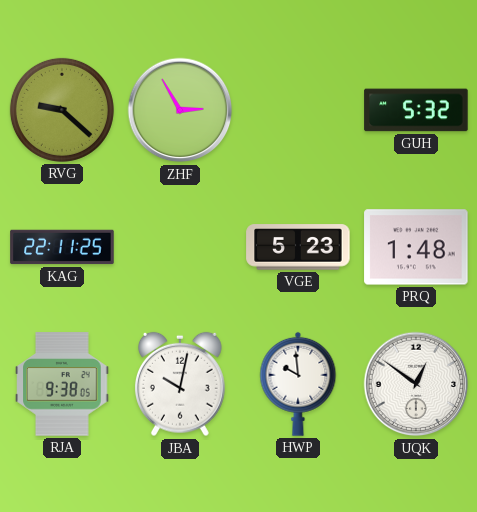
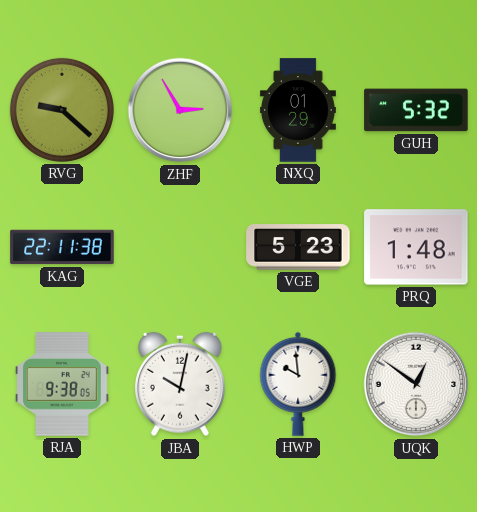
NXQ: none -> 01:29
KAG: 22:11:25 -> 22:11:38
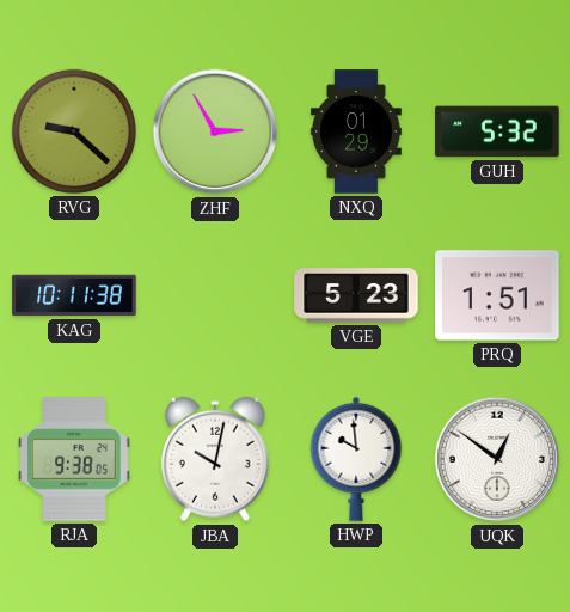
KAG: 22:11 -> 10:11
PRQ: 1:48 -> 1:51
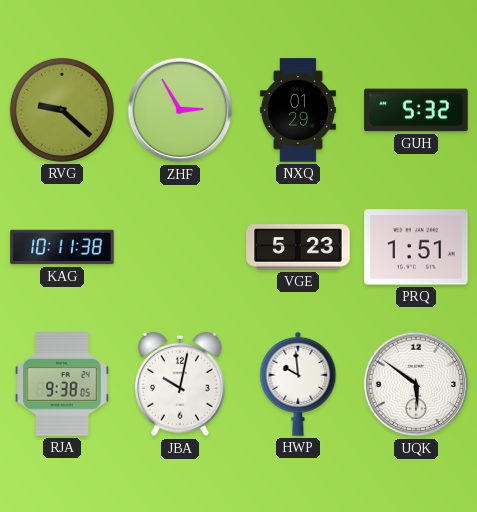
UQK: 12:51 -> 5:51
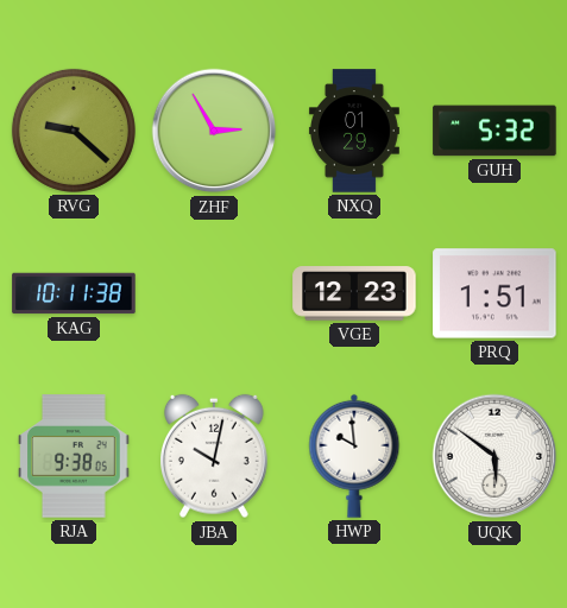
VGE: 5:23 -> 12:23
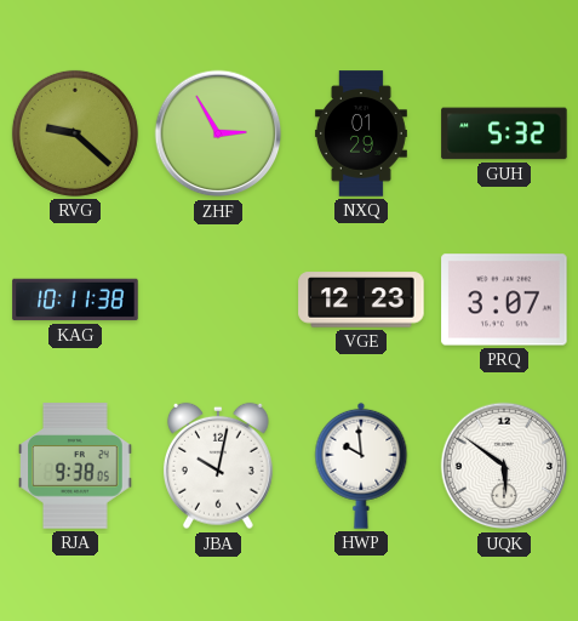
PRQ: 1:51 -> 3:07
